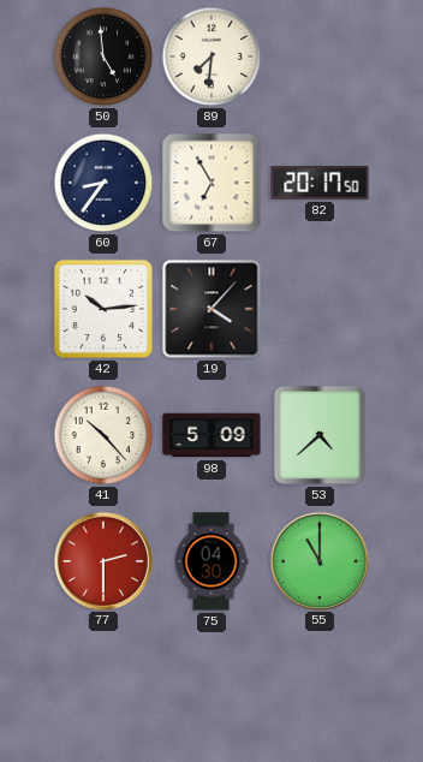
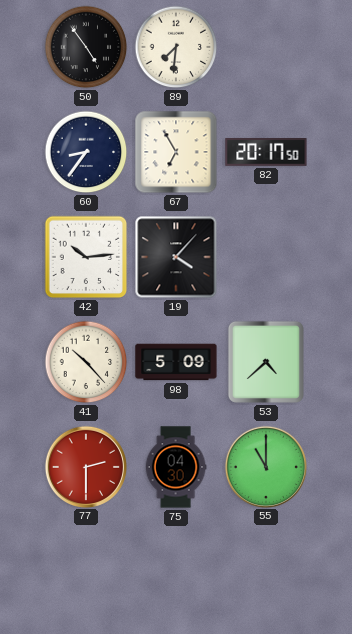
50: 4:59 -> 4:54
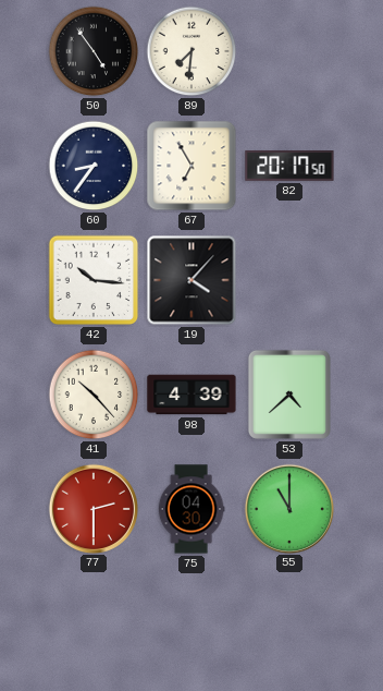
42: 10:14 -> 10:16
98: 5:09 -> 4:39
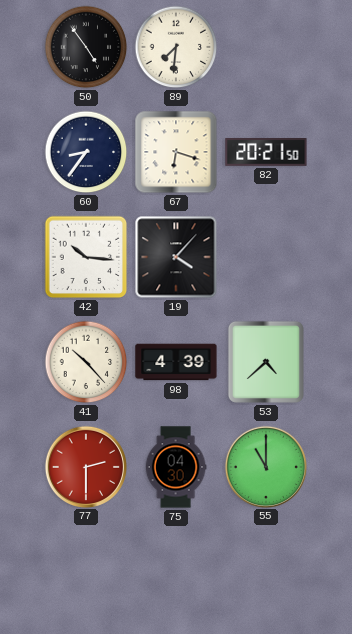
67: 6:55 -> 6:18
82: 20:17 -> 20:21
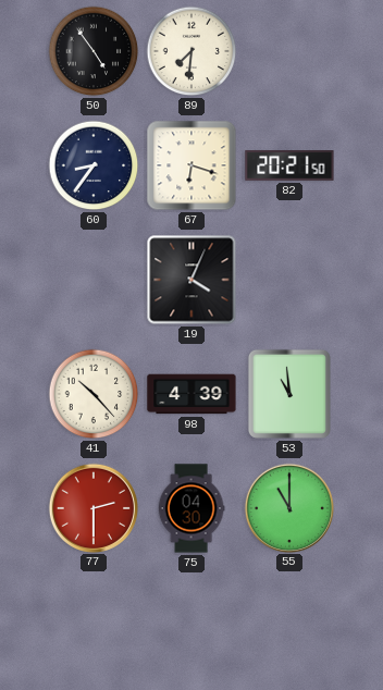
42: 10:16 -> none
19: 4:07 -> 4:04
53: 4:38 -> 10:59
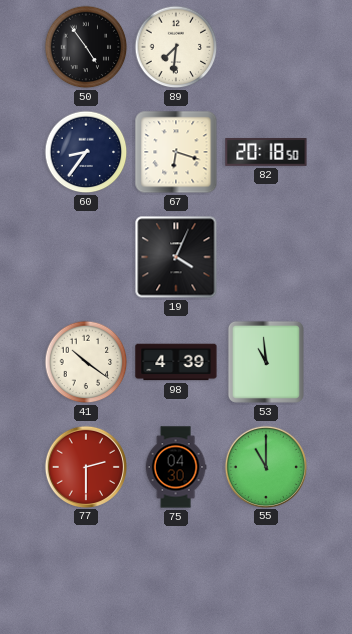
82: 20:21 -> 20:18
41: 10:23 -> 10:21
